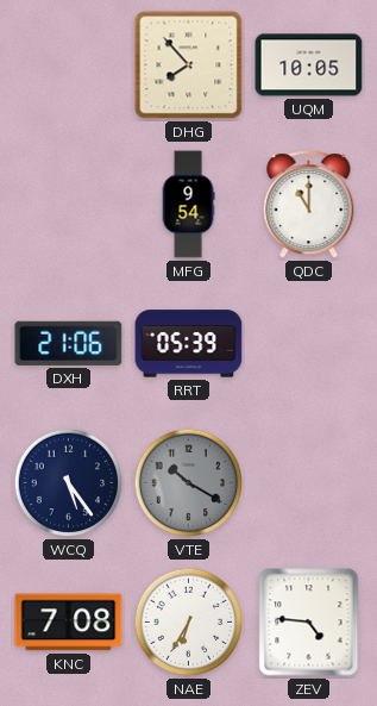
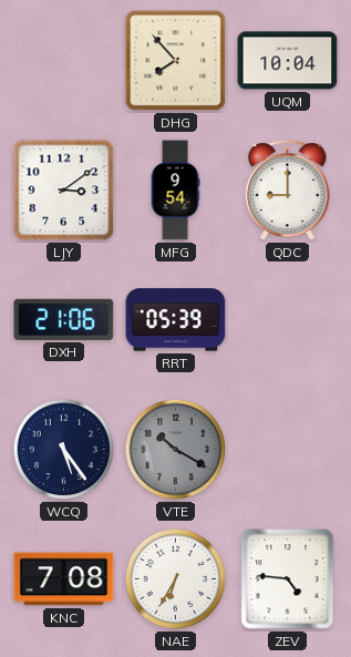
UQM: 10:05 -> 10:04
LJY: none -> 3:09
QDC: 11:00 -> 9:00
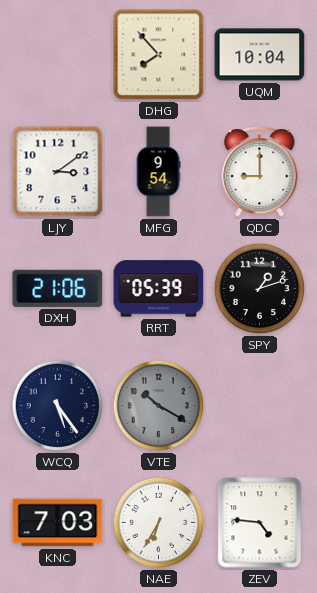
SPY: none -> 1:12
KNC: 7:08 -> 7:03
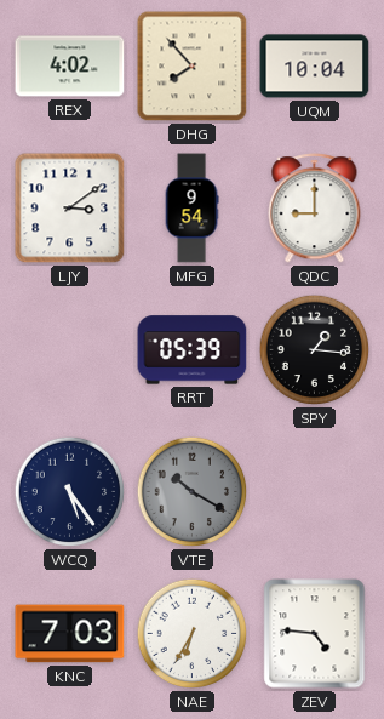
REX: none -> 4:02
DXH: 21:06 -> none
SPY: 1:12 -> 1:16
